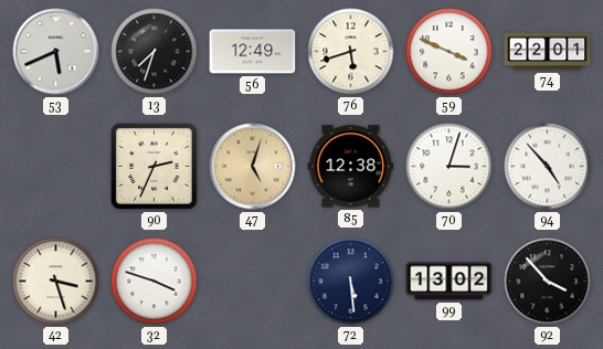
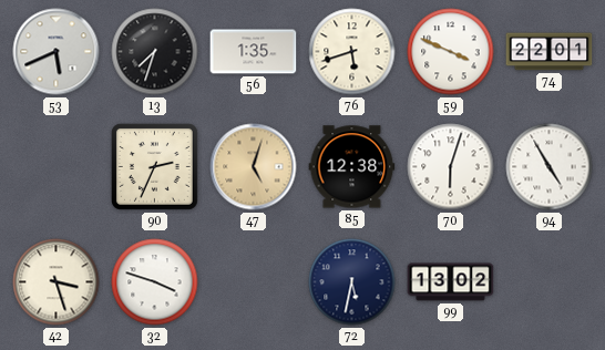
56: 12:49 -> 1:35
70: 3:03 -> 6:03
94: 4:53 -> 4:55
72: 5:29 -> 5:32
92: 3:53 -> none
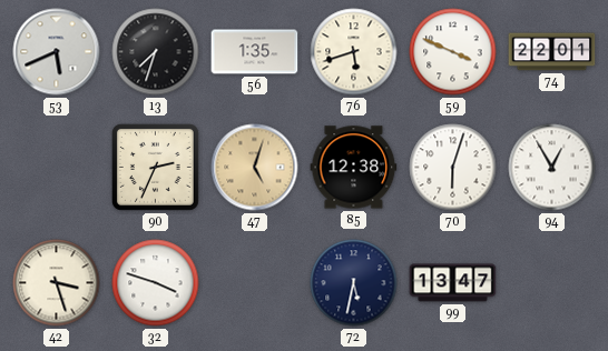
94: 4:55 -> 12:55
99: 13:02 -> 13:47
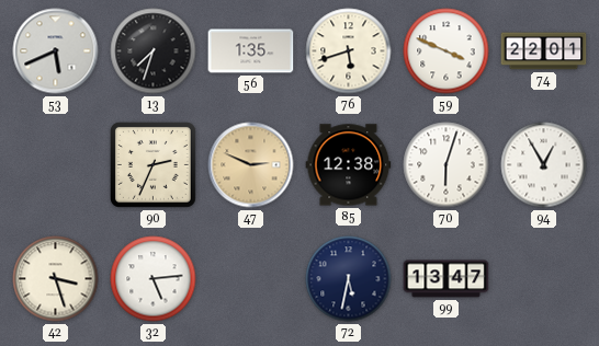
47: 5:03 -> 2:49
32: 3:48 -> 5:14
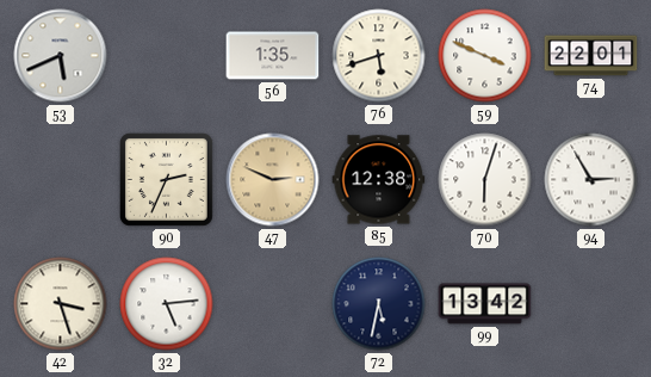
13: 7:33 -> none
94: 12:55 -> 2:55
99: 13:47 -> 13:42
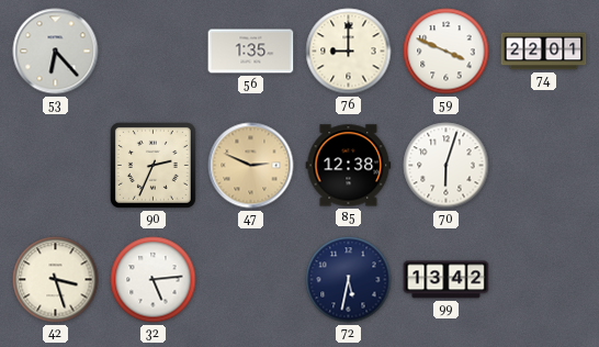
53: 5:41 -> 6:23
76: 5:42 -> 9:00
94: 2:55 -> none
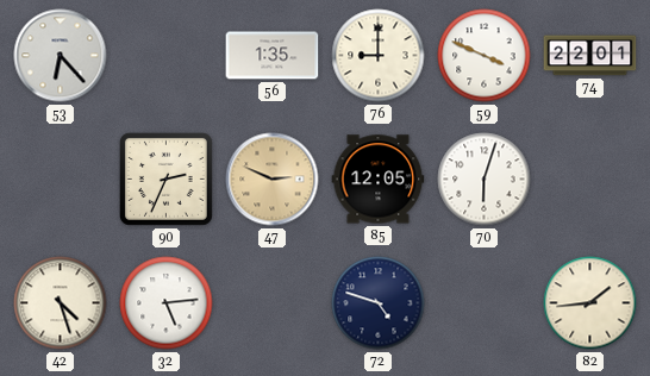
85: 12:38 -> 12:05
42: 3:27 -> 4:27
72: 5:32 -> 4:48
99: 13:42 -> none
82: none -> 1:44
